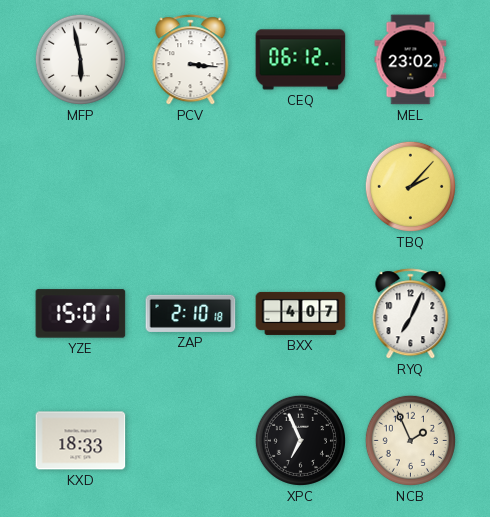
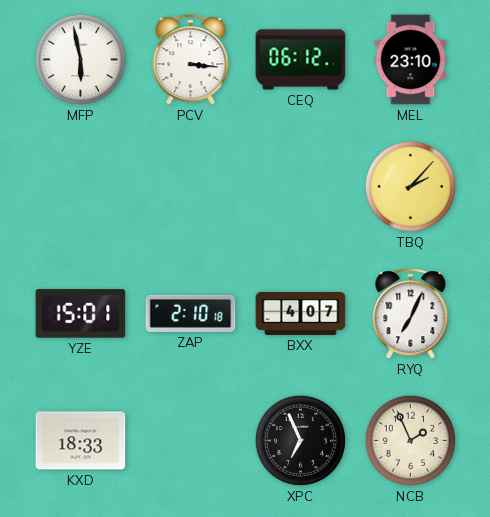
MEL: 23:02 -> 23:10
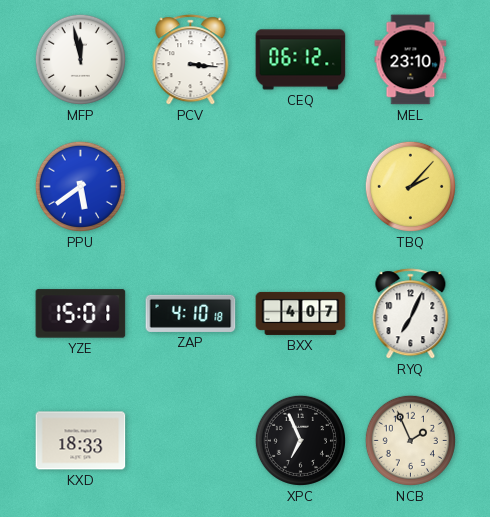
MFP: 5:58 -> 11:58
PPU: none -> 5:39
ZAP: 2:10 -> 4:10
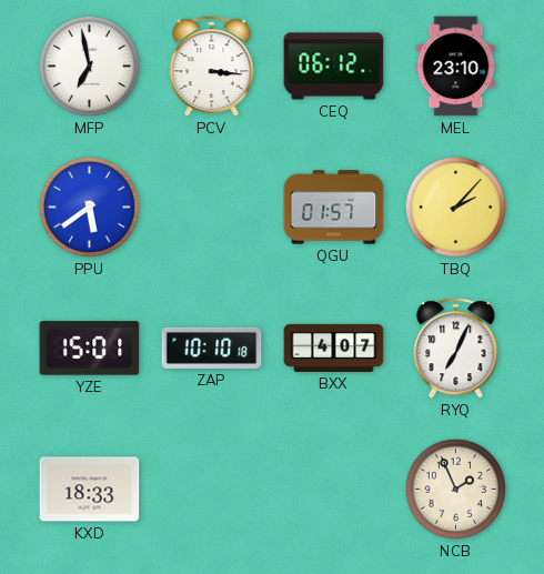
MFP: 11:58 -> 6:58
QGU: none -> 01:57
ZAP: 4:10 -> 10:10
XPC: 6:56 -> none
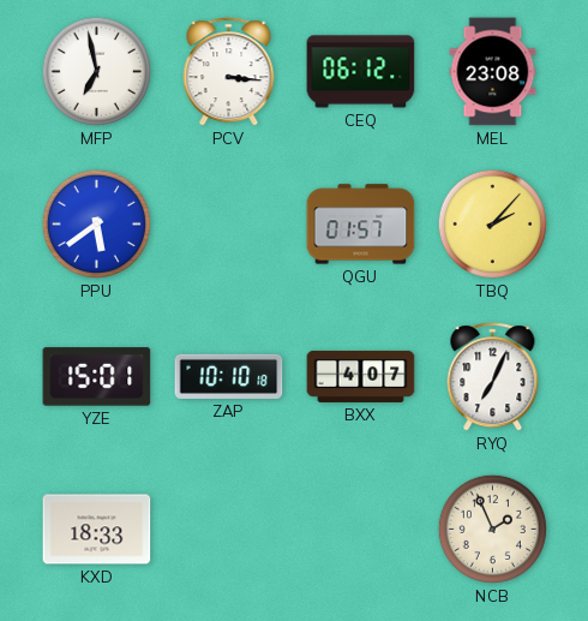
MEL: 23:10 -> 23:08
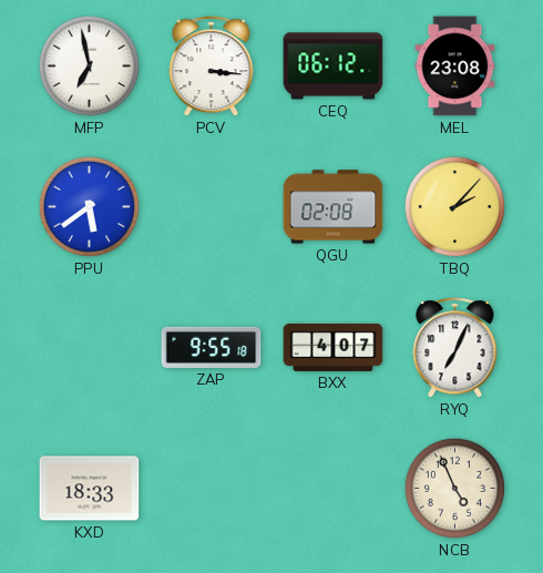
QGU: 01:57 -> 02:08
YZE: 15:01 -> none
ZAP: 10:10 -> 9:55
NCB: 1:56 -> 4:56
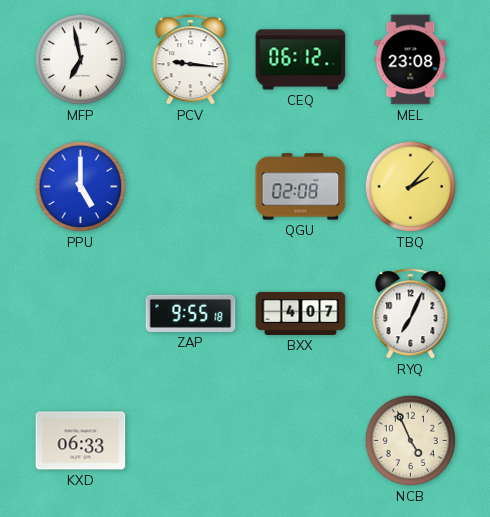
PCV: 3:16 -> 9:16
PPU: 5:39 -> 5:00
KXD: 18:33 -> 06:33
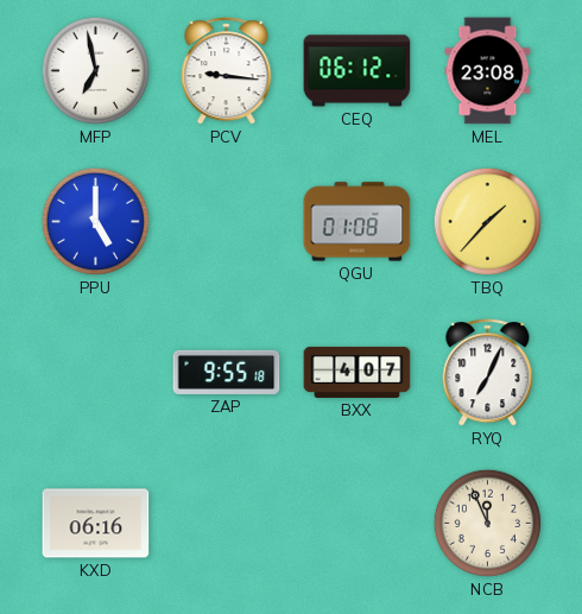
QGU: 02:08 -> 01:08
TBQ: 2:07 -> 1:37
KXD: 06:33 -> 06:16
NCB: 4:56 -> 11:56
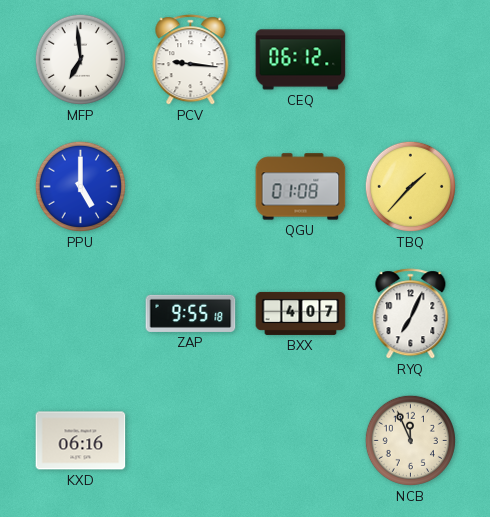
MFP: 6:58 -> 6:59
MEL: 23:08 -> none
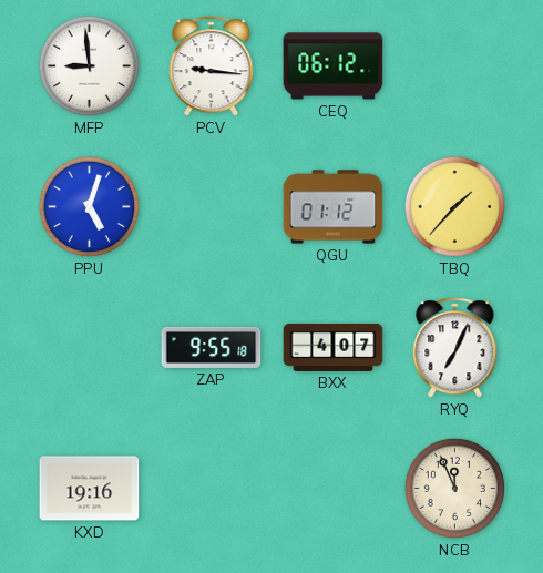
MFP: 6:59 -> 8:59
PPU: 5:00 -> 5:03
QGU: 01:08 -> 01:12
KXD: 06:16 -> 19:16
